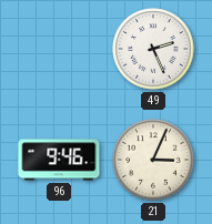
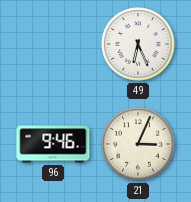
49: 2:26 -> 6:26
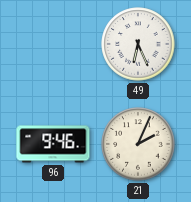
21: 3:04 -> 2:04
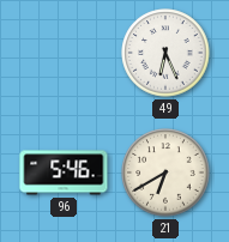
96: 9:46 -> 5:46
21: 2:04 -> 6:40
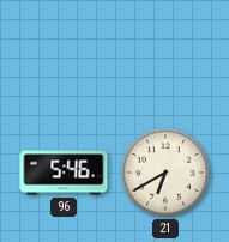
49: 6:26 -> none
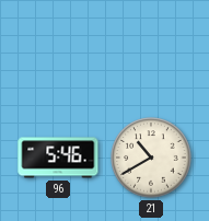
21: 6:40 -> 10:40
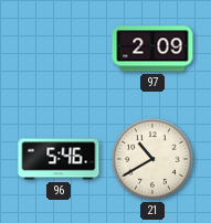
97: none -> 2:09
